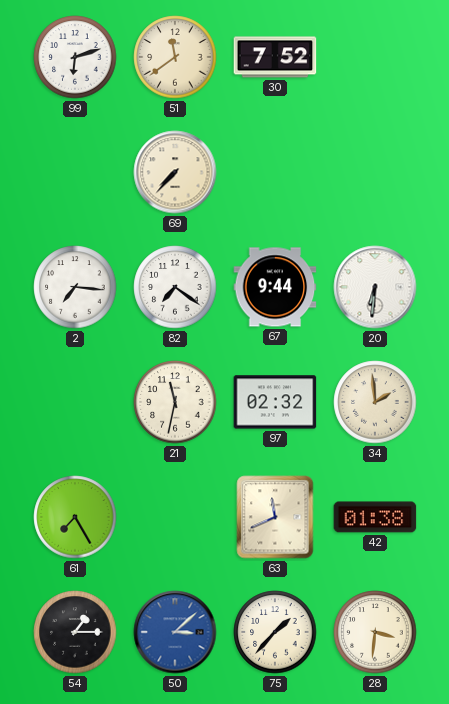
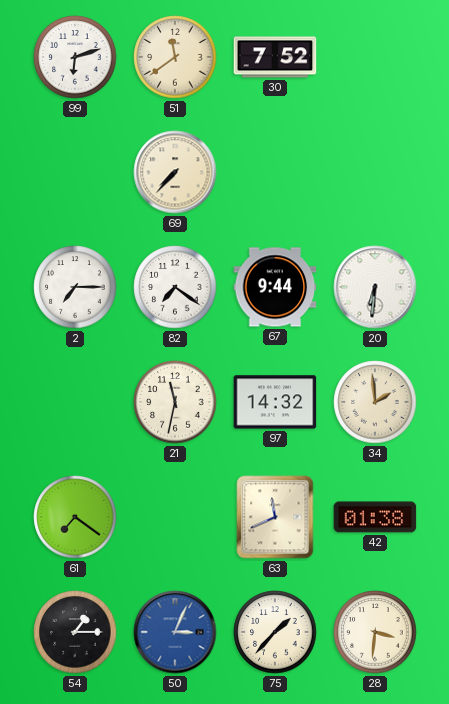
2: 7:16 -> 7:15
97: 02:32 -> 14:32
61: 7:25 -> 7:21
50: 3:08 -> 3:04
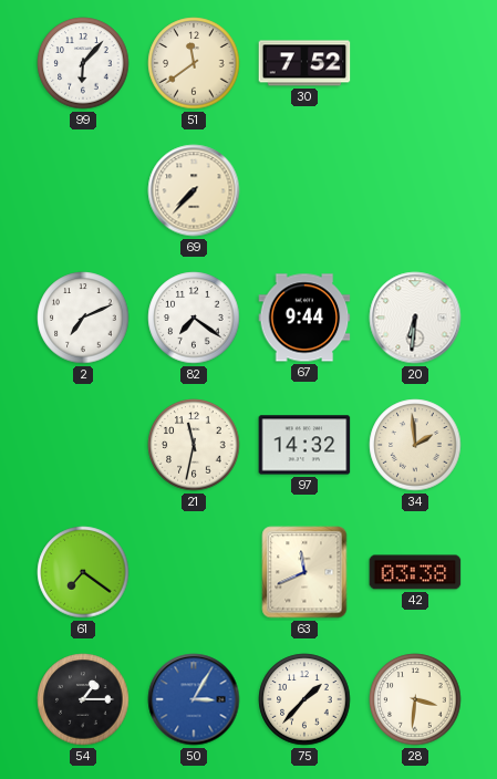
99: 6:12 -> 6:07
2: 7:15 -> 7:11
42: 01:38 -> 03:38
50: 3:04 -> 3:05
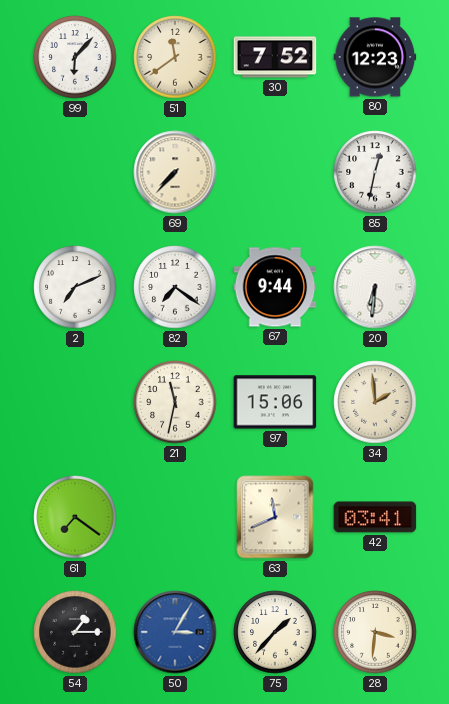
80: none -> 12:23
85: none -> 12:32
97: 14:32 -> 15:06
42: 03:38 -> 03:41
